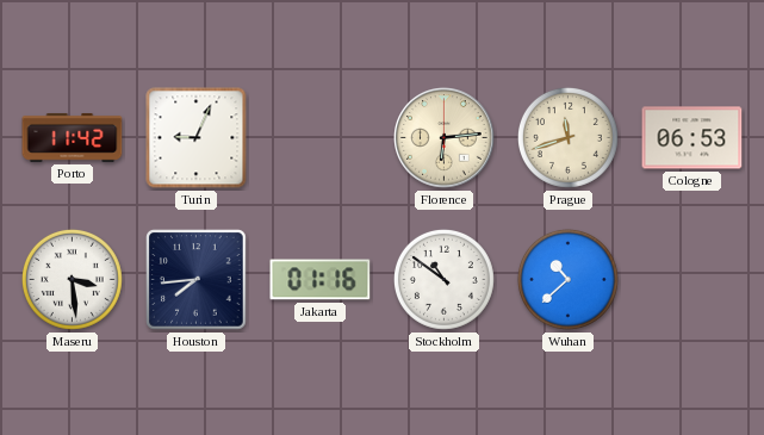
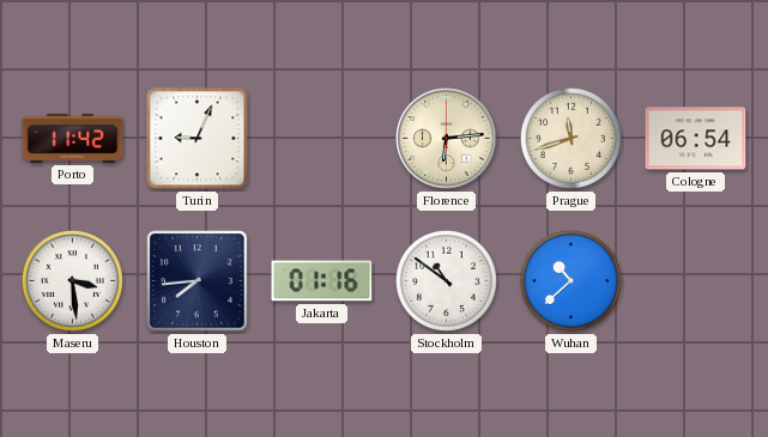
Cologne: 06:53 -> 06:54
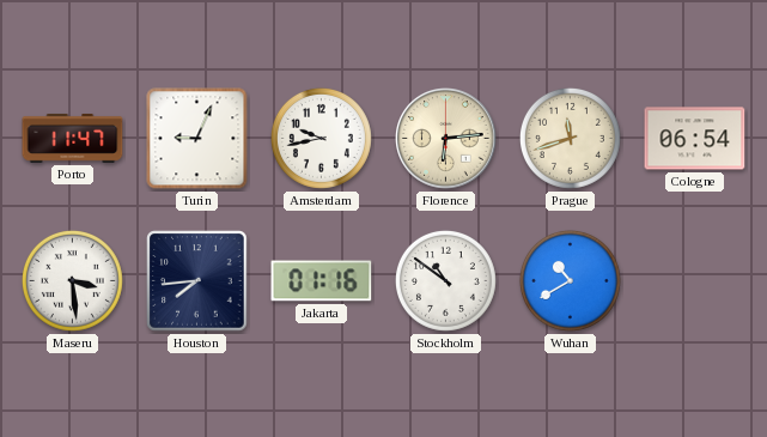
Porto: 11:42 -> 11:47
Amsterdam: none -> 9:43
Wuhan: 10:38 -> 10:40
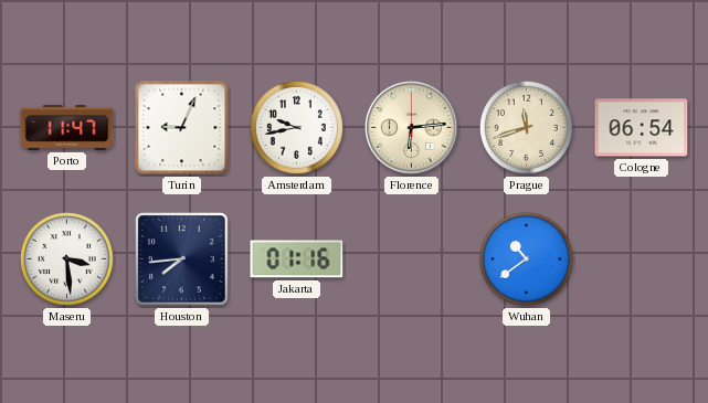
Stockholm: 10:51 -> none
Wuhan: 10:40 -> 10:39
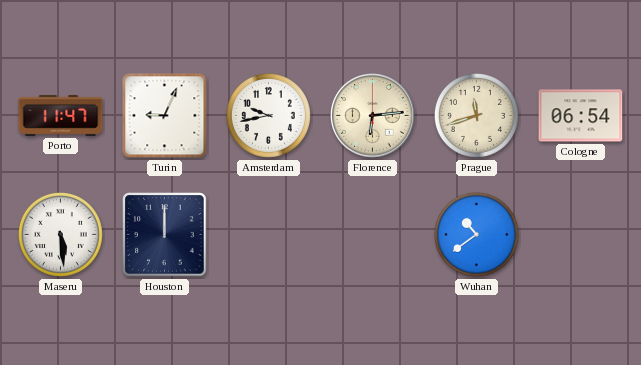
Maseru: 3:29 -> 5:29
Houston: 7:44 -> 12:00
Jakarta: 01:16 -> none
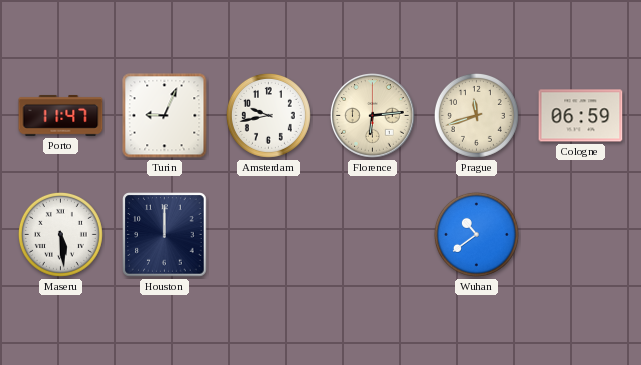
Cologne: 06:54 -> 06:59
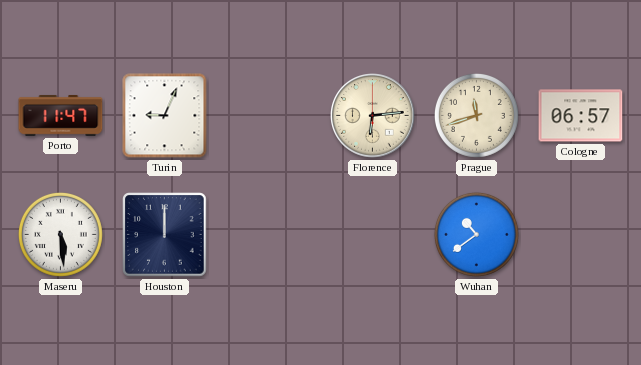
Amsterdam: 9:43 -> none
Cologne: 06:59 -> 06:57
